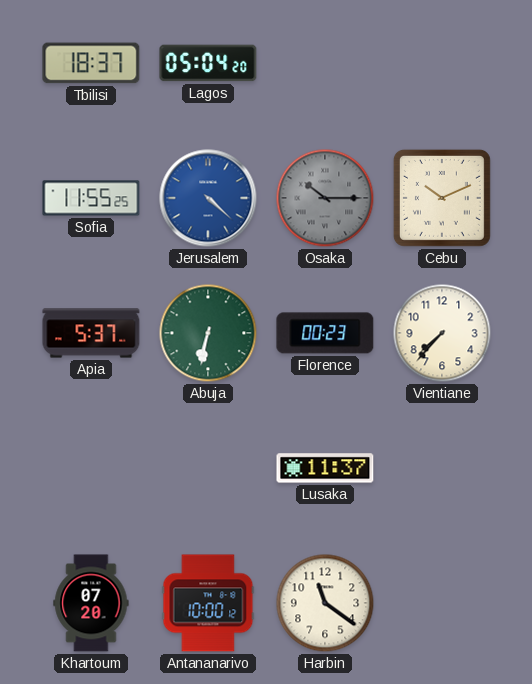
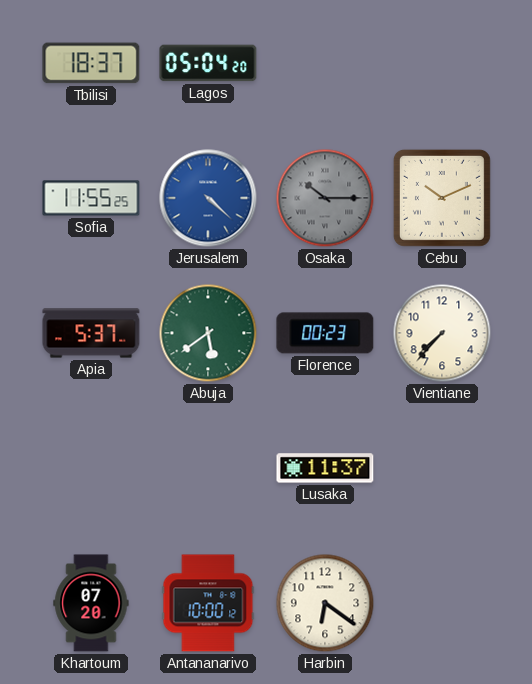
Abuja: 6:32 -> 5:39
Harbin: 11:21 -> 6:21
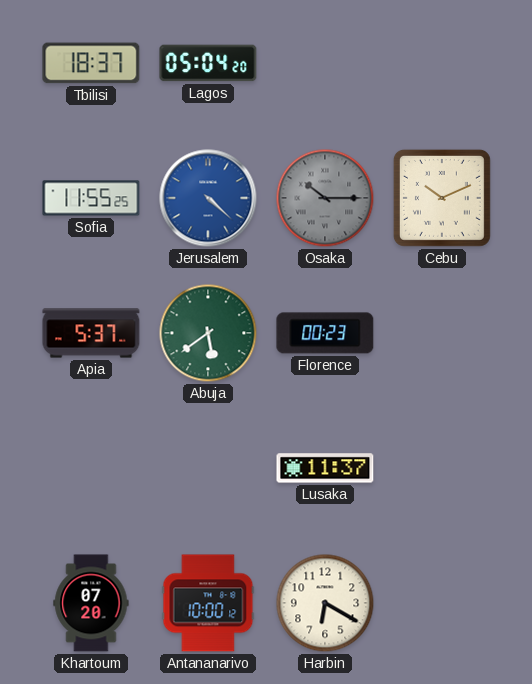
Vientiane: 7:37 -> none
Harbin: 6:21 -> 6:20
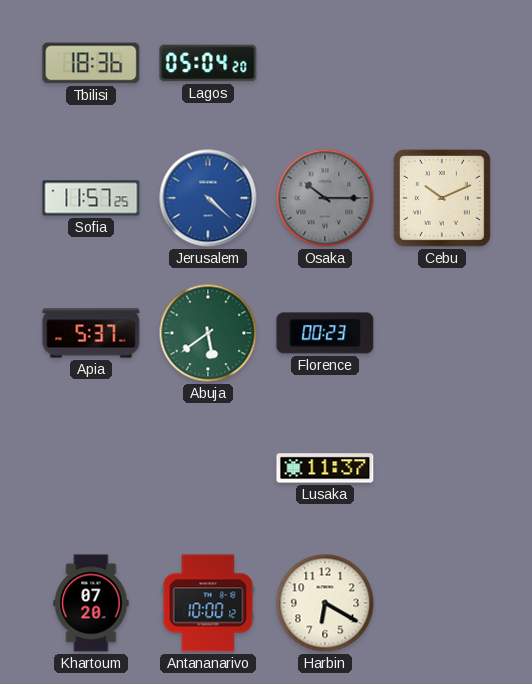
Tbilisi: 18:37 -> 18:36
Sofia: 11:55 -> 11:57
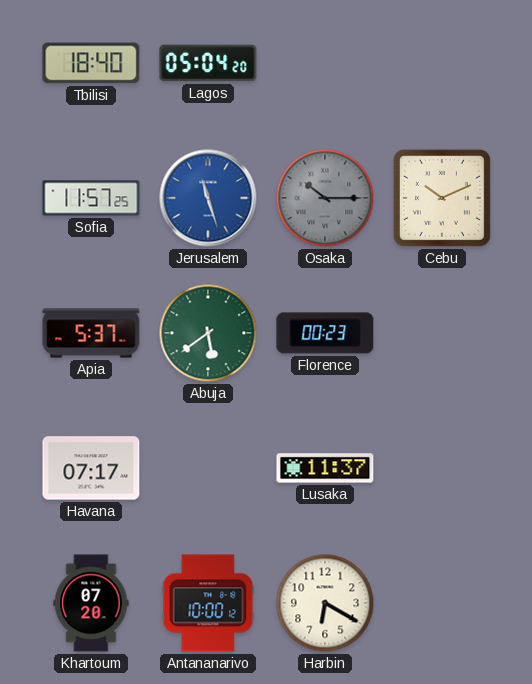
Tbilisi: 18:36 -> 18:40
Jerusalem: 4:22 -> 11:27
Havana: none -> 07:17
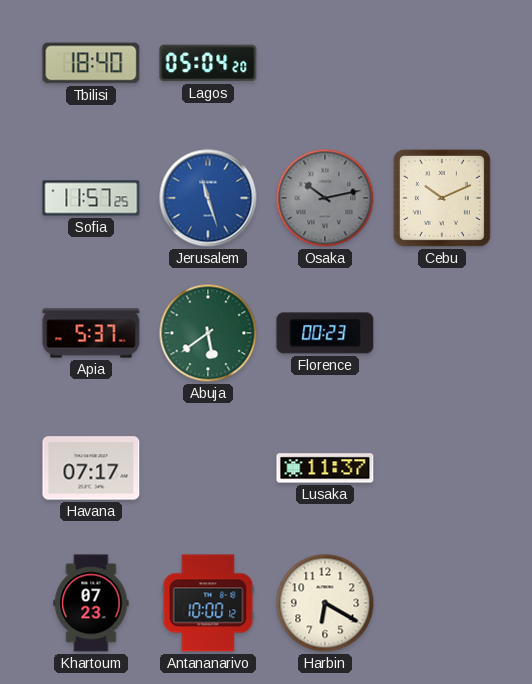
Osaka: 10:15 -> 10:13
Khartoum: 07:20 -> 07:23
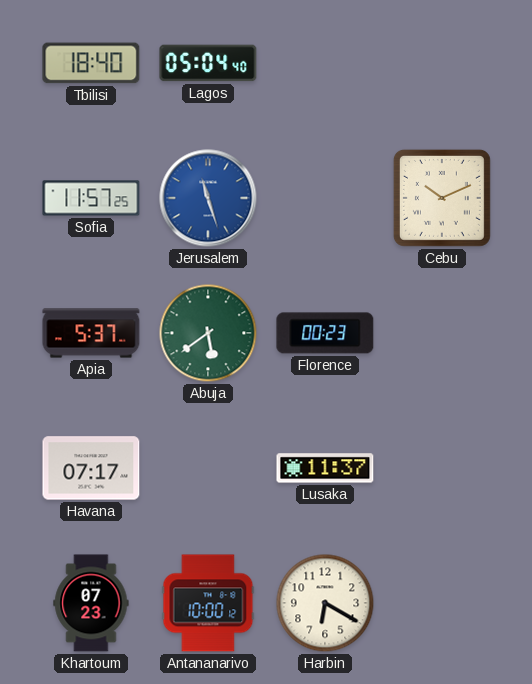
Lagos: 05:04:20 -> 05:04:40
Osaka: 10:13 -> none
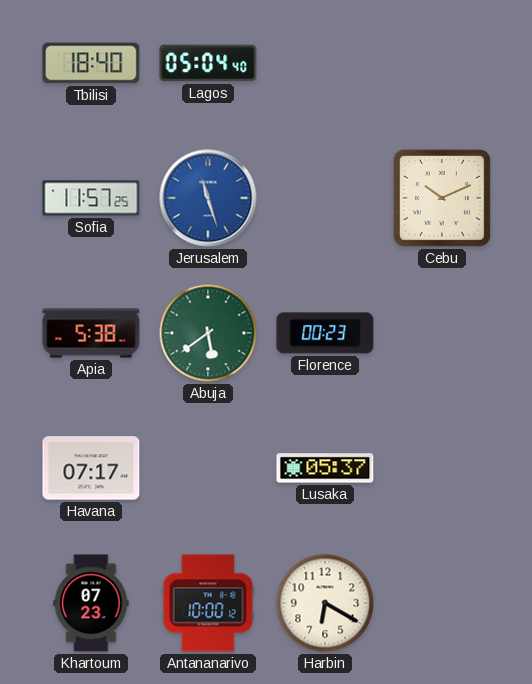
Apia: 5:37 -> 5:38
Lusaka: 11:37 -> 05:37
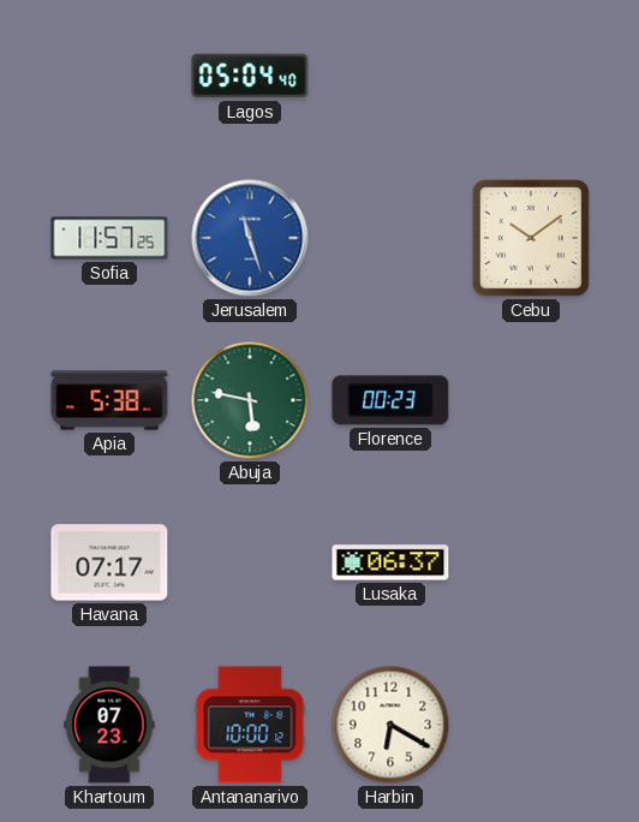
Tbilisi: 18:40 -> none
Cebu: 10:11 -> 10:09
Abuja: 5:39 -> 5:47
Lusaka: 05:37 -> 06:37
